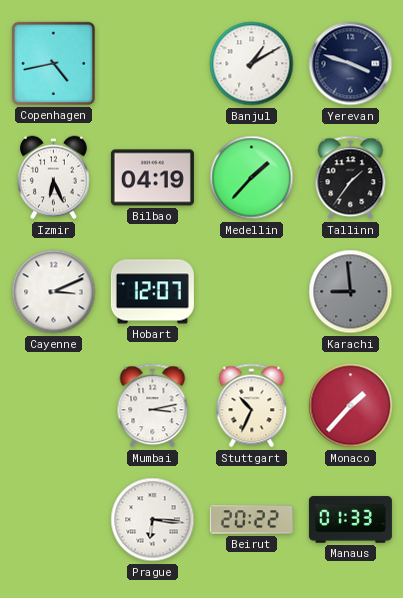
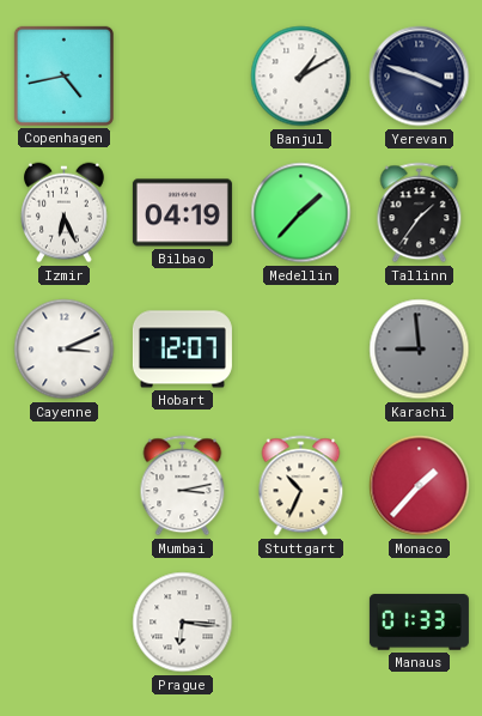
Beirut: 20:22 -> none
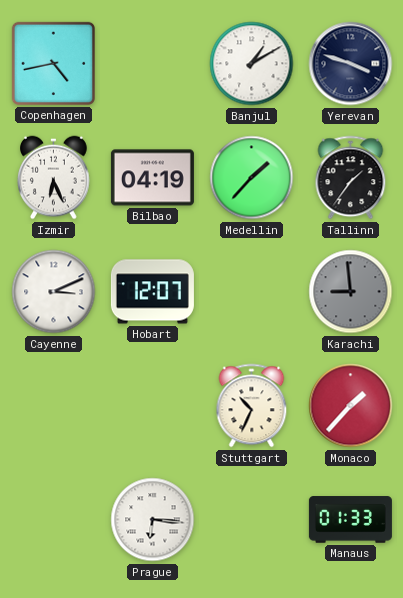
Mumbai: 3:13 -> none
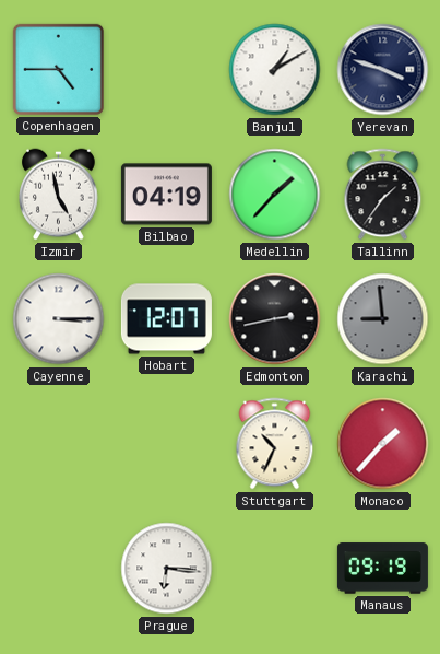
Copenhagen: 4:43 -> 4:45
Izmir: 6:26 -> 4:58
Cayenne: 3:11 -> 3:15
Edmonton: none -> 2:43
Manaus: 01:33 -> 09:19
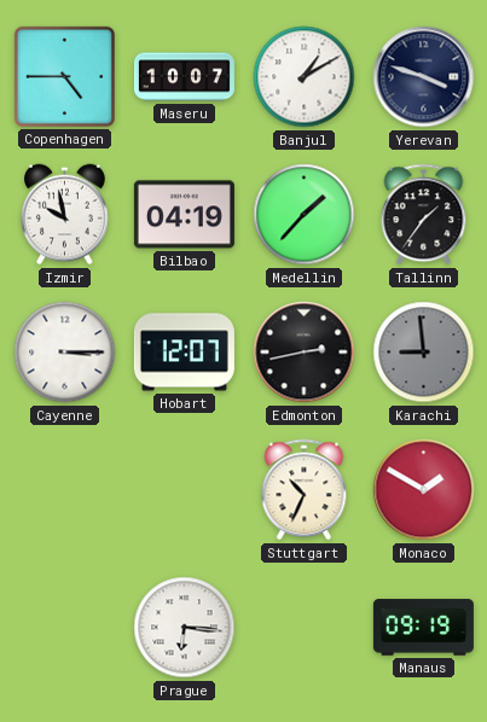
Maseru: none -> 10:07
Izmir: 4:58 -> 9:58
Monaco: 1:37 -> 1:50
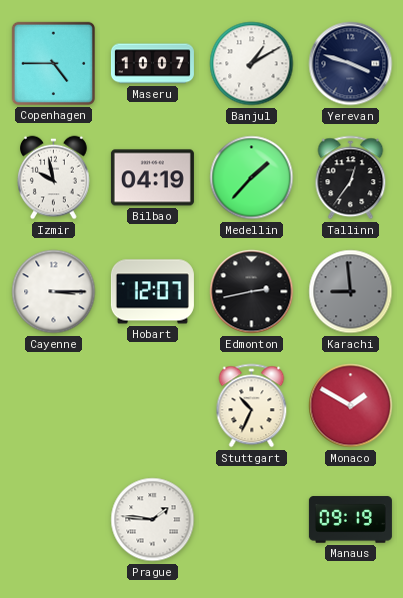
Tallinn: 1:36 -> 12:36
Prague: 6:16 -> 1:46
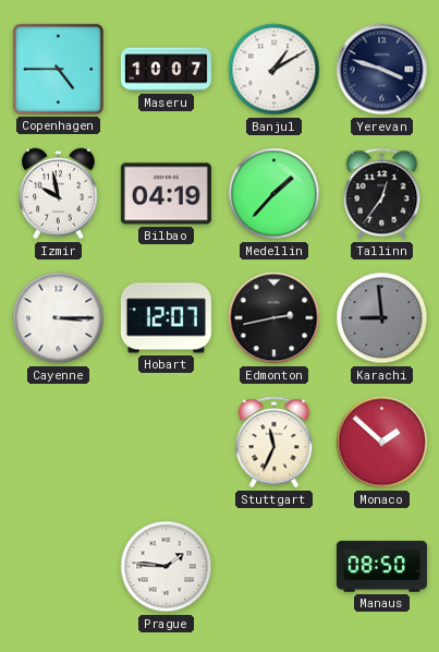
Stuttgart: 10:34 -> 11:34
Monaco: 1:50 -> 1:52
Manaus: 09:19 -> 08:50
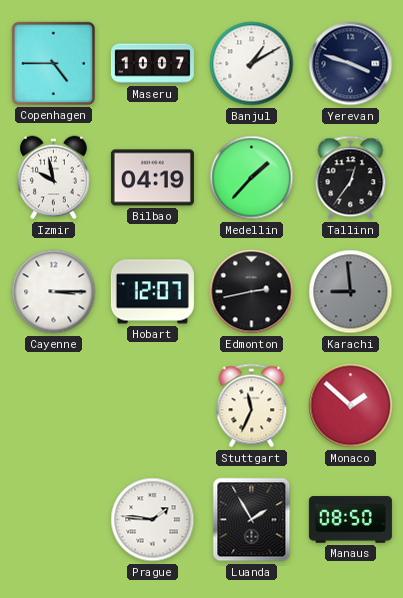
Luanda: none -> 1:55
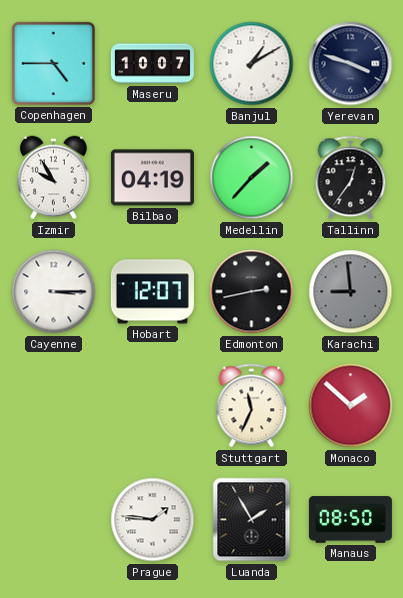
Izmir: 9:58 -> 9:55
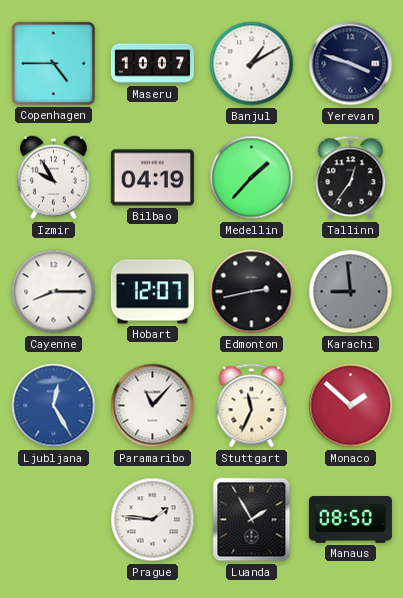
Cayenne: 3:15 -> 8:15
Ljubljana: none -> 12:25
Paramaribo: none -> 11:07
